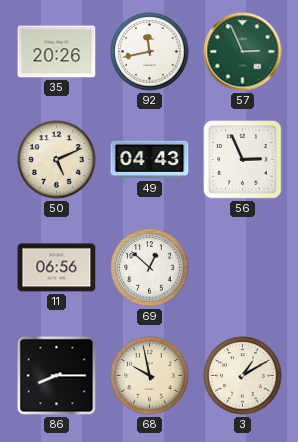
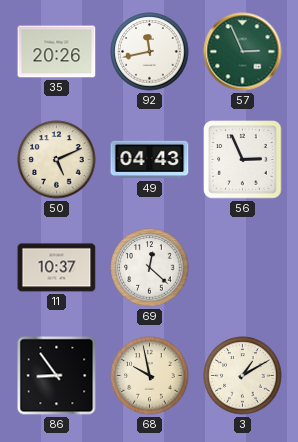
11: 06:56 -> 10:37
69: 12:52 -> 12:22
86: 8:15 -> 8:54
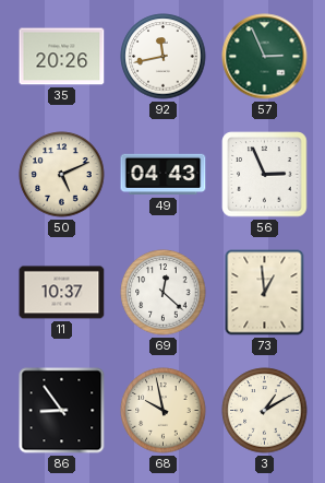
73: none -> 12:59
